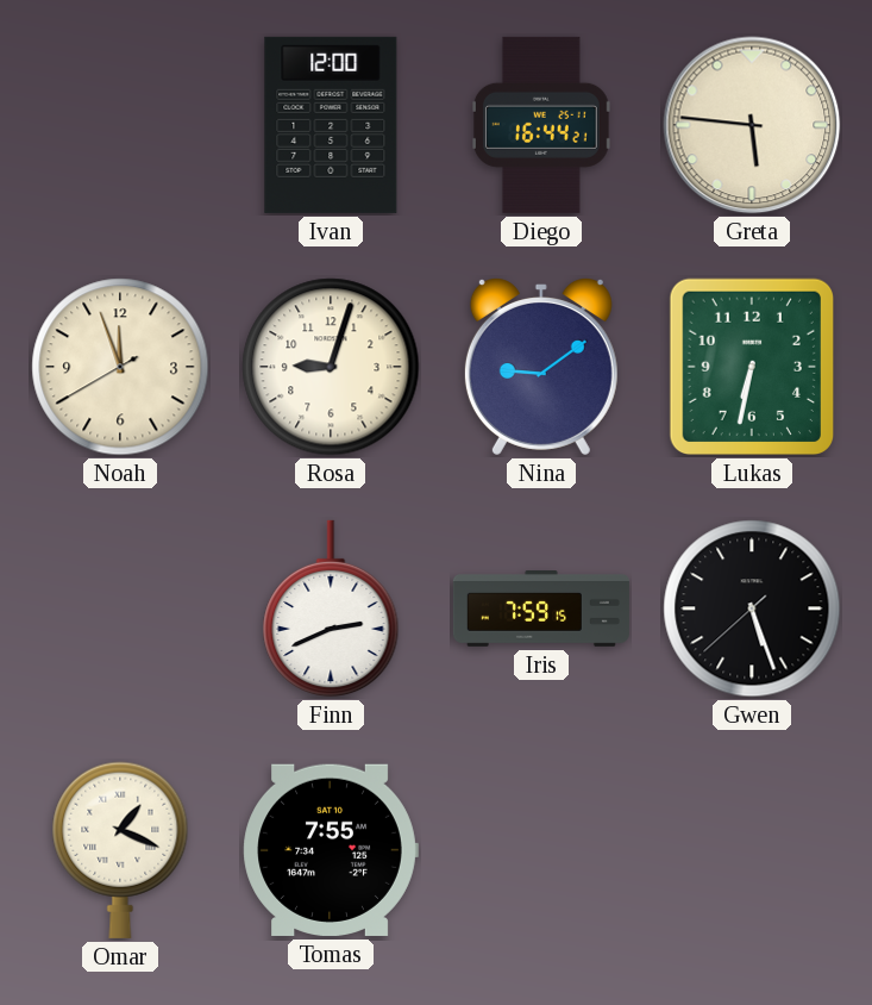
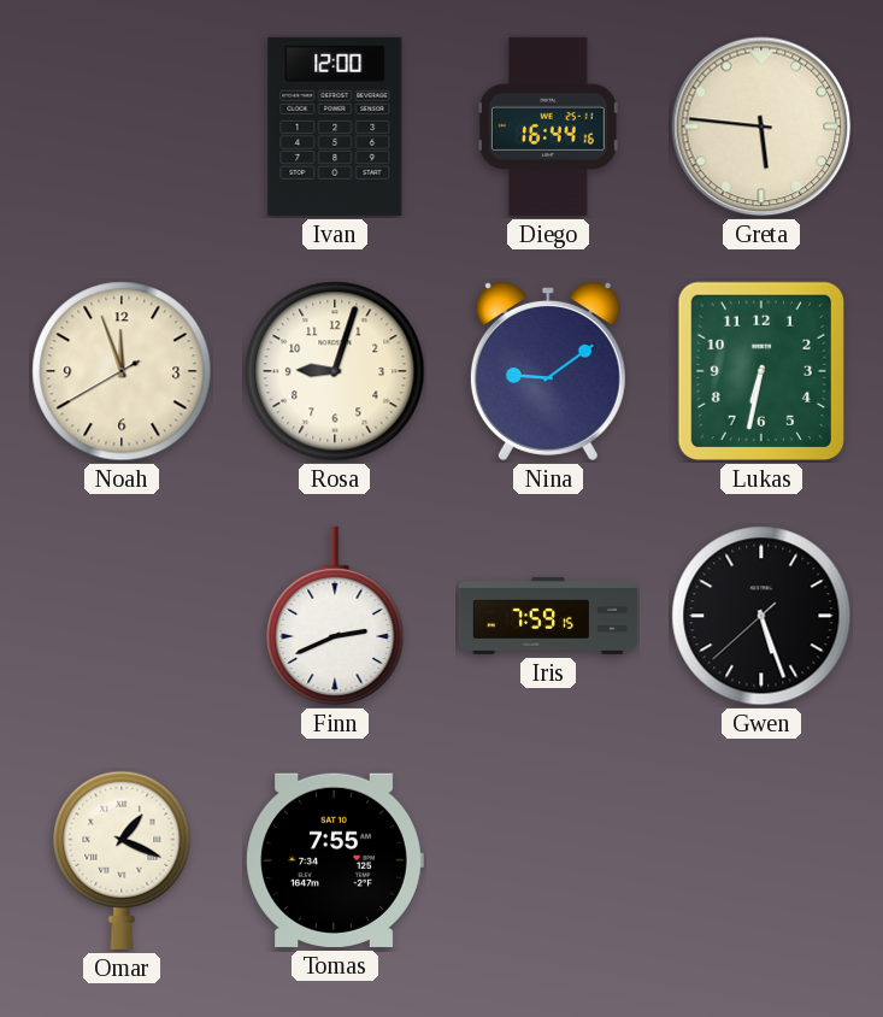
Diego: 16:44:21 -> 16:44:16
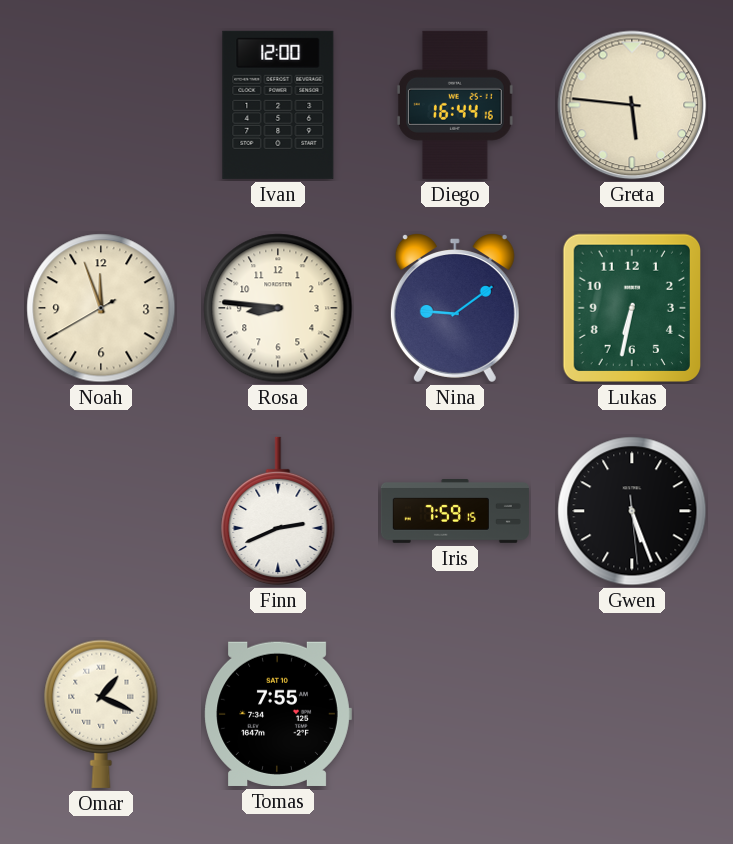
Rosa: 9:03 -> 8:46
Gwen: 5:26:38 -> 5:26:29
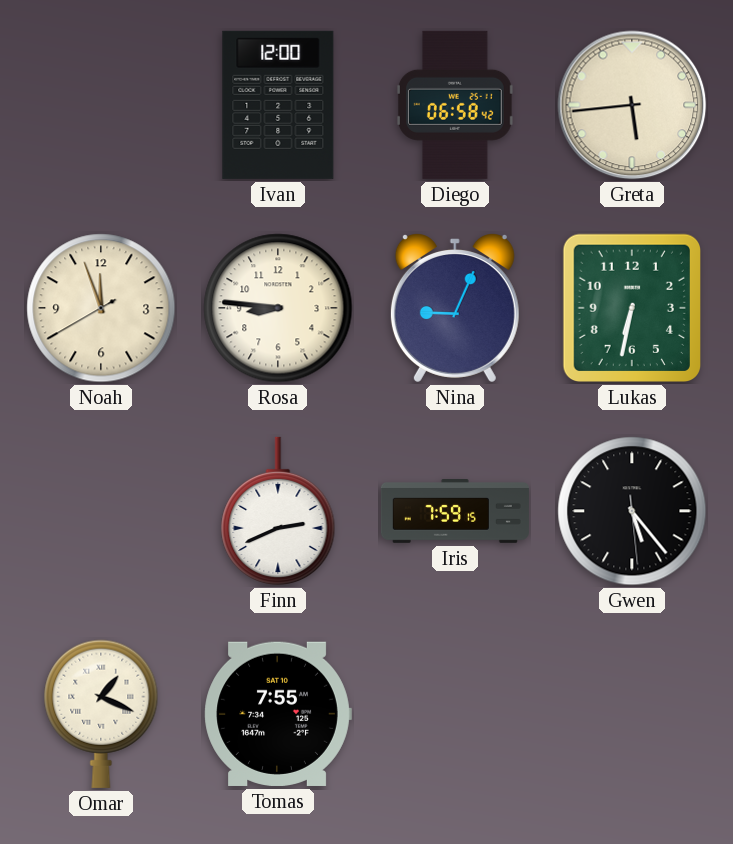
Diego: 16:44 -> 06:58
Greta: 5:46 -> 5:44
Nina: 9:09 -> 9:04
Gwen: 5:26 -> 5:23
